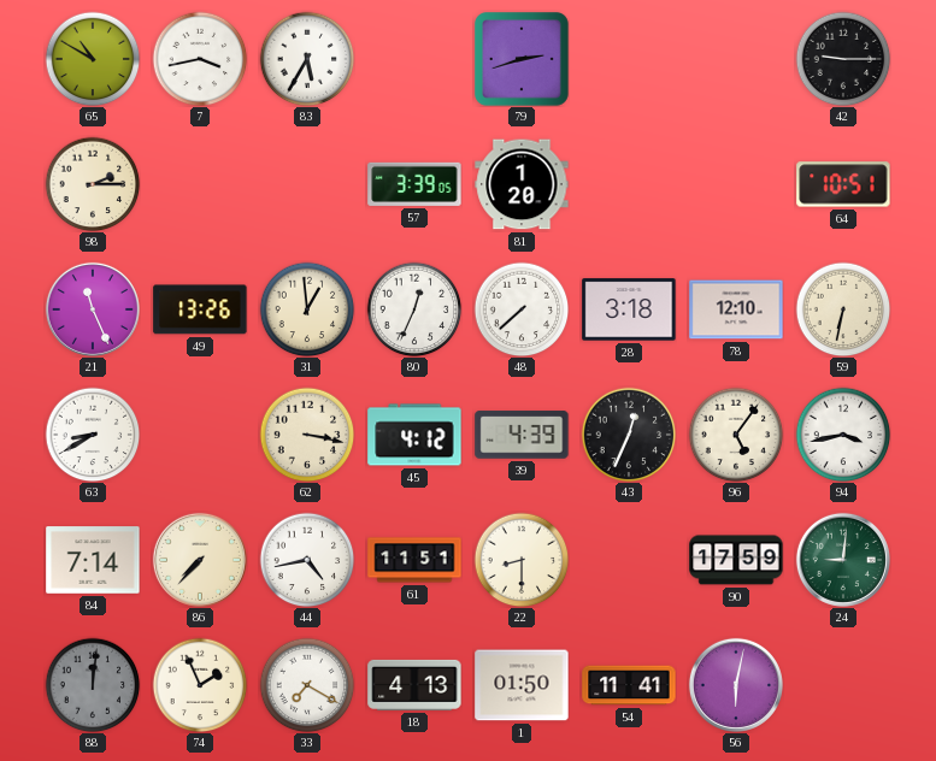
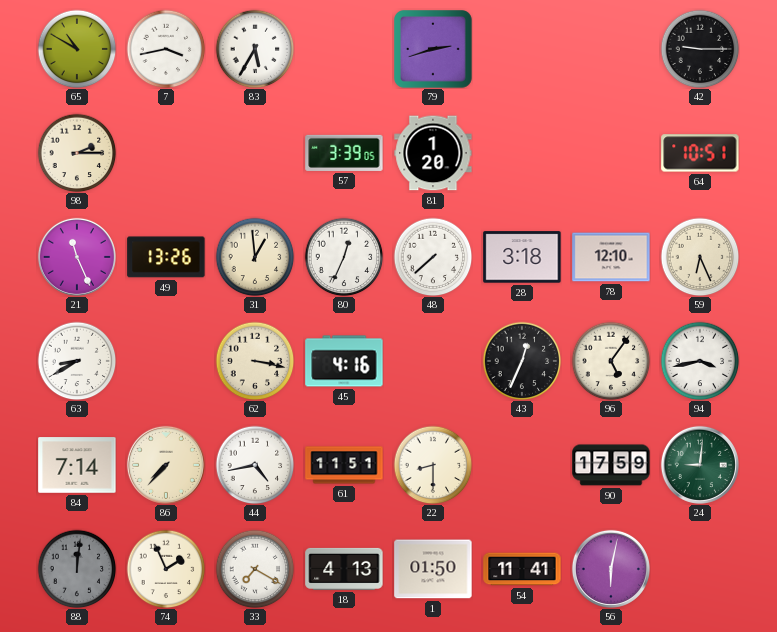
59: 6:32 -> 6:26
45: 4:12 -> 4:16
39: 4:39 -> none
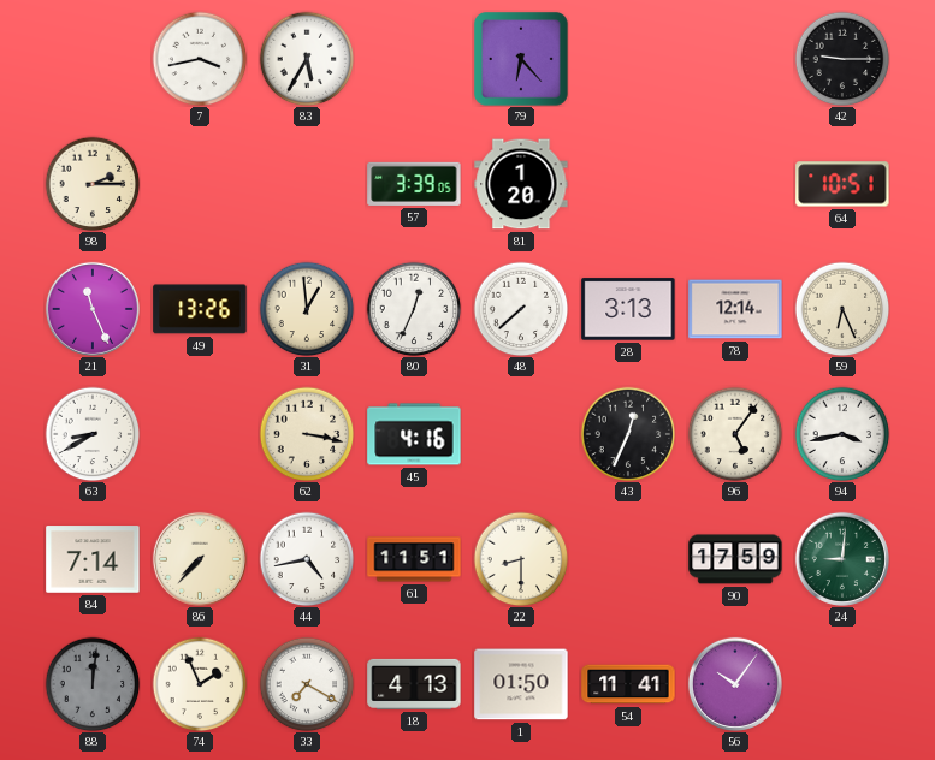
65: 10:50 -> none
79: 2:42 -> 6:23
28: 3:18 -> 3:13
78: 12:10 -> 12:14
56: 6:02 -> 10:06
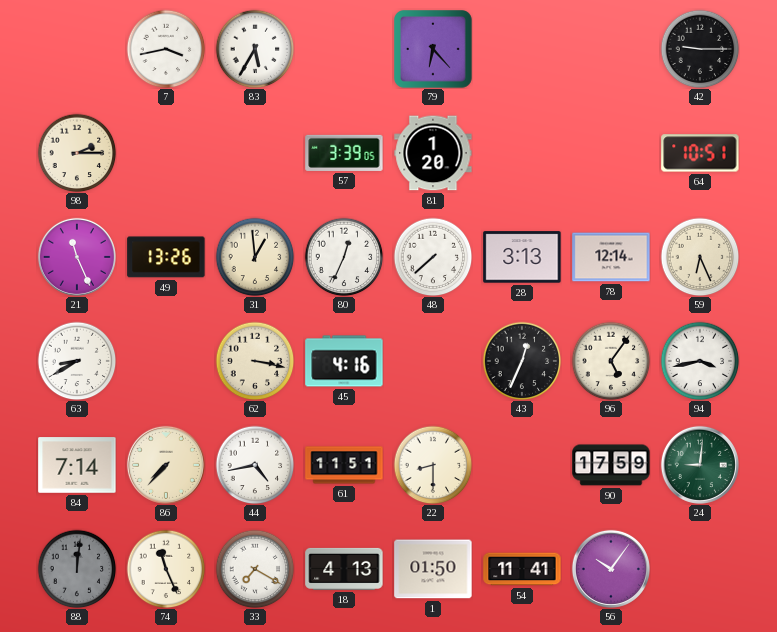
74: 1:56 -> 11:26
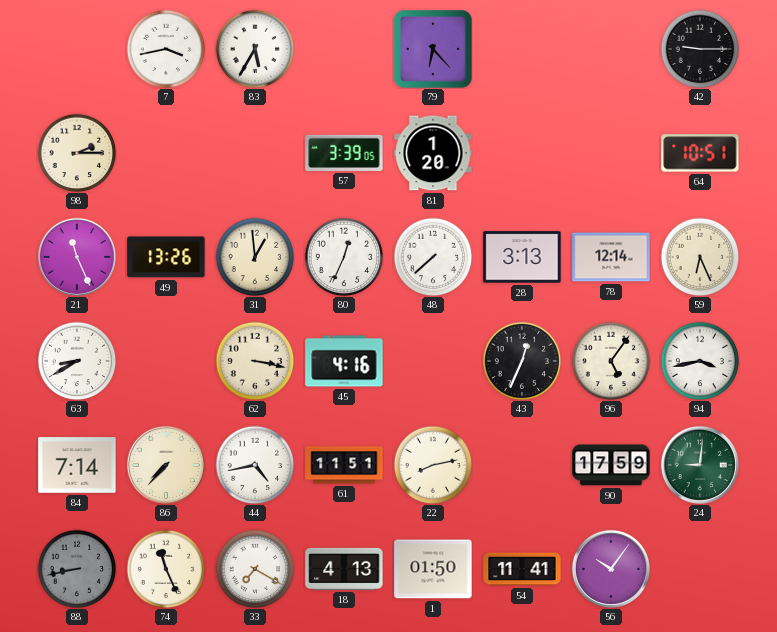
22: 8:30 -> 8:13
88: 12:01 -> 8:43
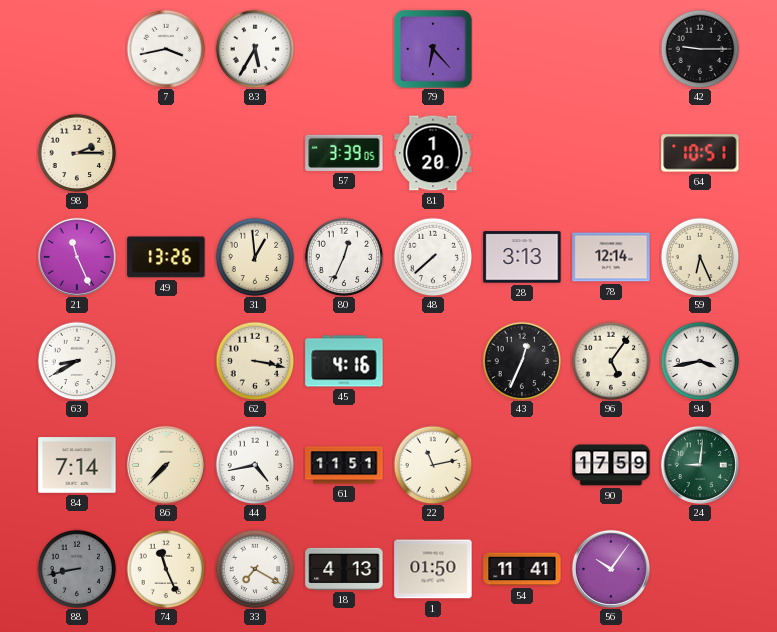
22: 8:13 -> 11:13
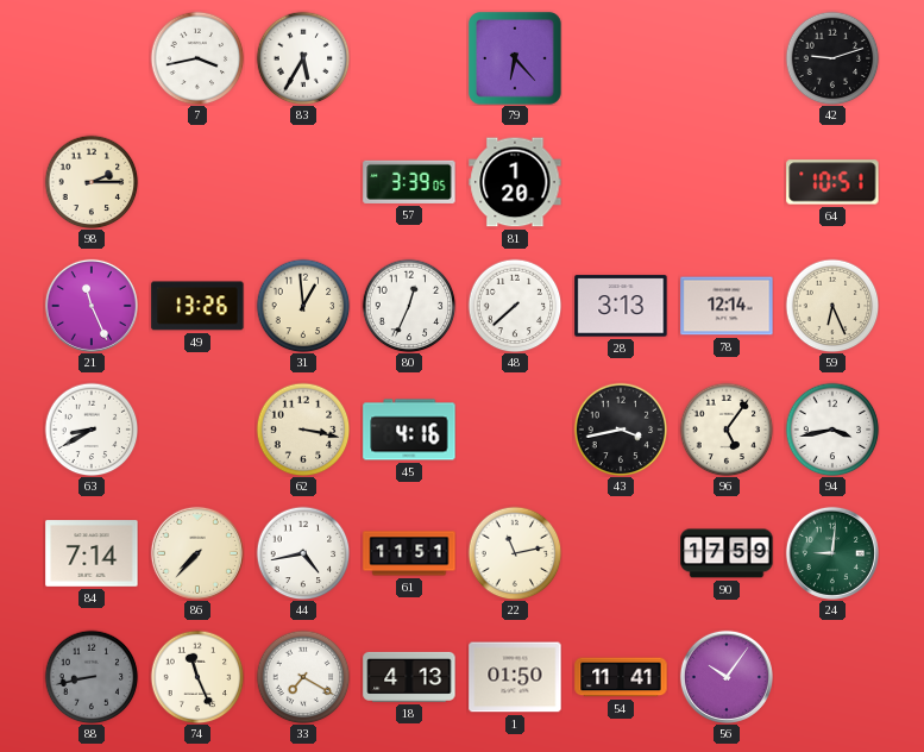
42: 9:15 -> 9:12
43: 12:34 -> 3:43
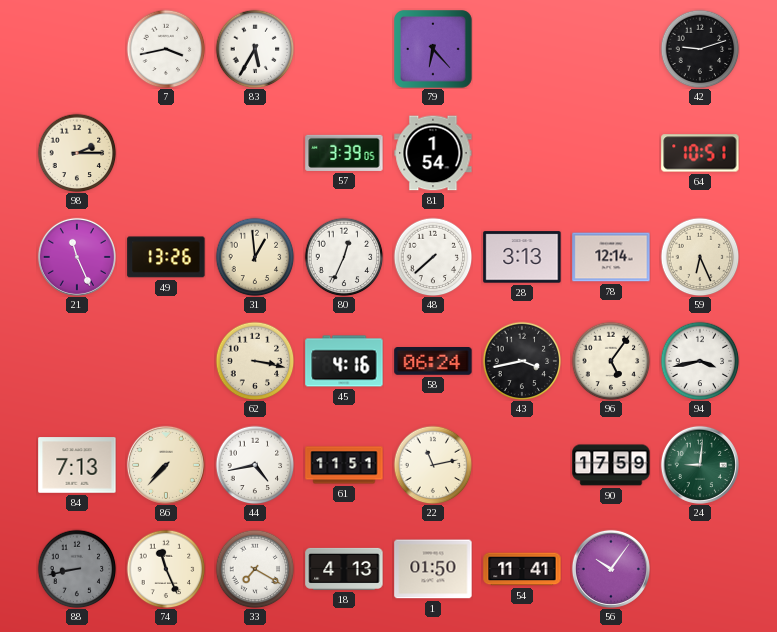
81: 1:20 -> 1:54
63: 8:40 -> none
58: none -> 06:24
84: 7:14 -> 7:13
